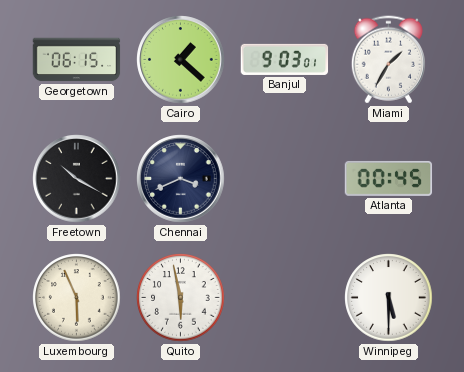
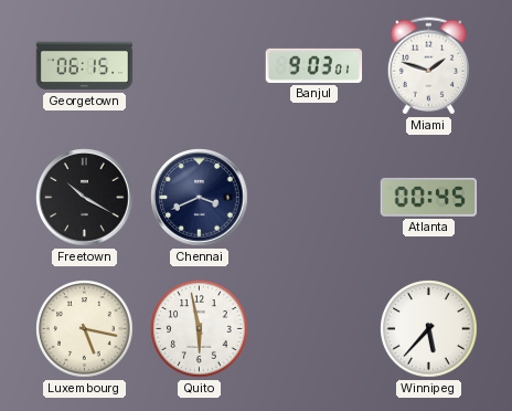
Cairo: 1:22 -> none
Miami: 1:35 -> 1:48
Luxembourg: 5:56 -> 5:17
Winnipeg: 5:30 -> 5:37
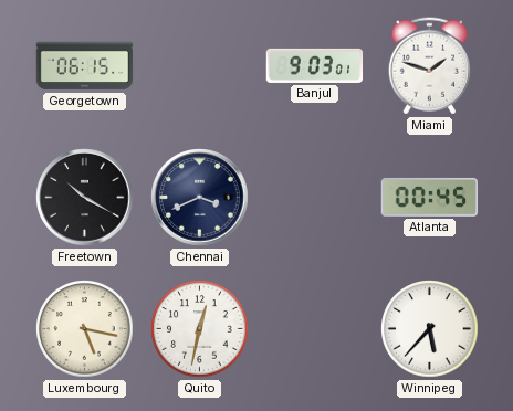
Quito: 5:58 -> 12:32
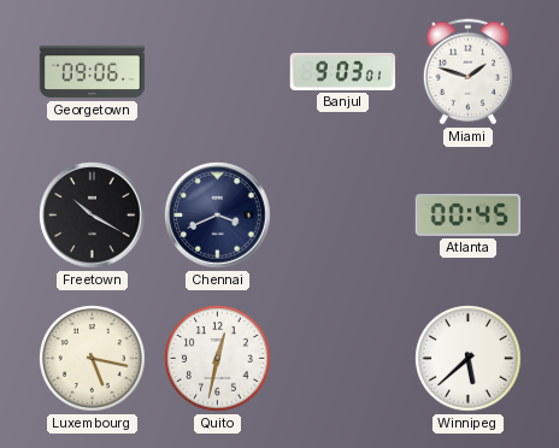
Georgetown: 06:15 -> 09:06
Winnipeg: 5:37 -> 5:38
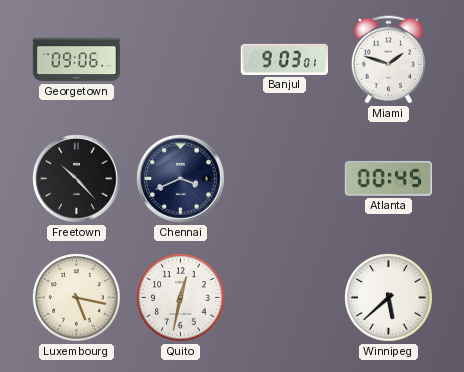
Freetown: 10:20 -> 10:23
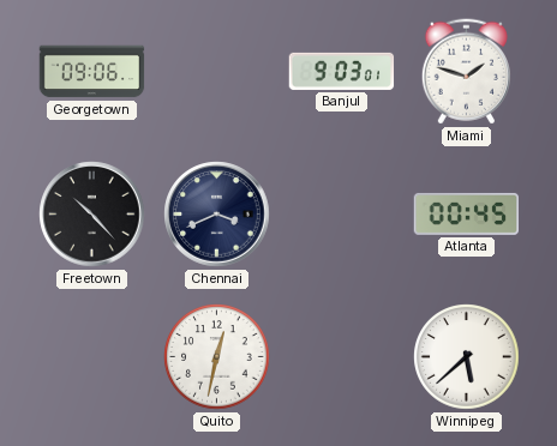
Luxembourg: 5:17 -> none
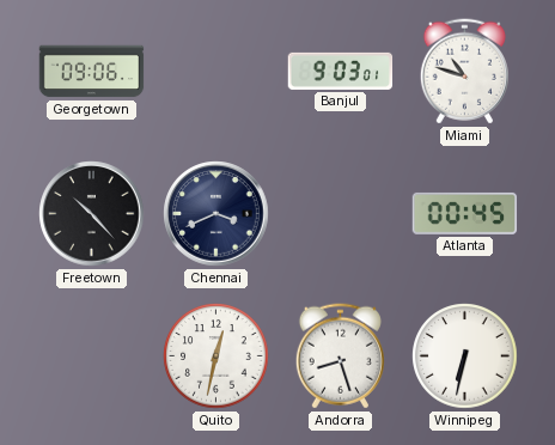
Miami: 1:48 -> 10:48
Andorra: none -> 8:27
Winnipeg: 5:38 -> 6:32
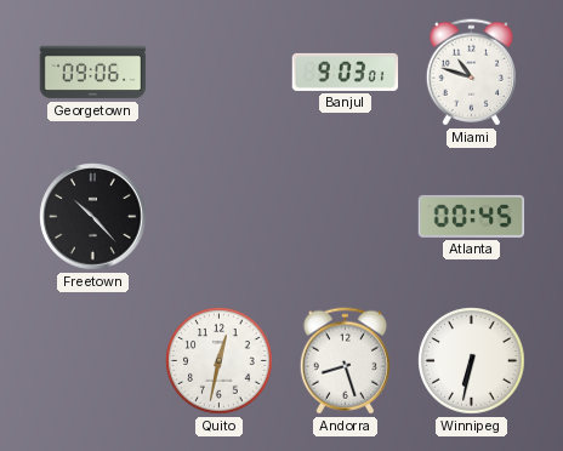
Chennai: 3:41 -> none
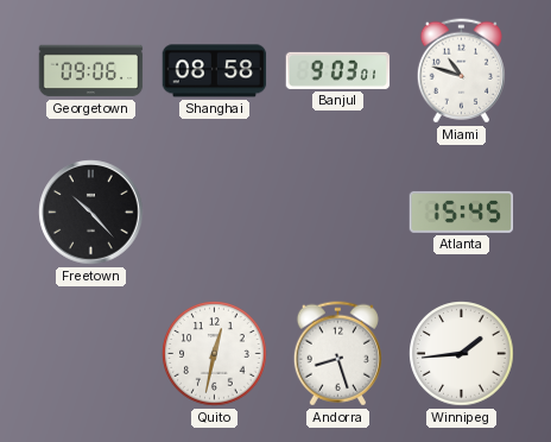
Shanghai: none -> 08:58
Atlanta: 00:45 -> 15:45
Winnipeg: 6:32 -> 1:44
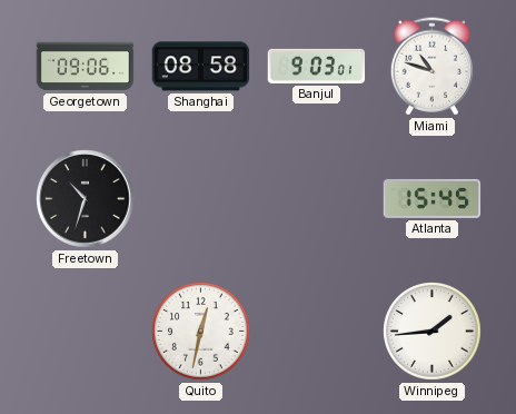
Freetown: 10:23 -> 10:33
Andorra: 8:27 -> none
